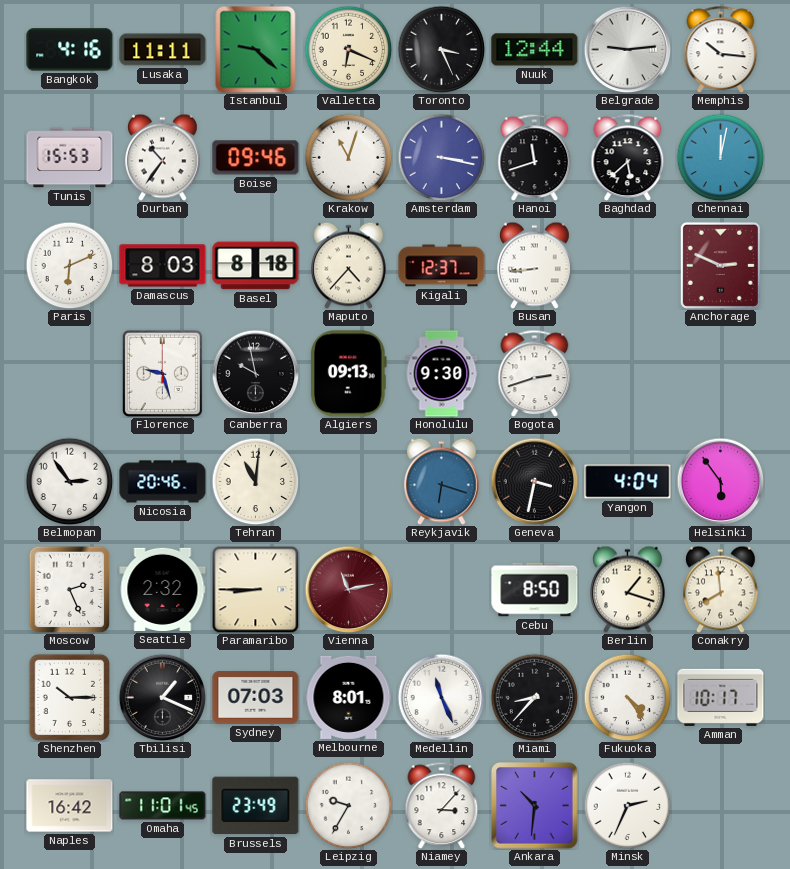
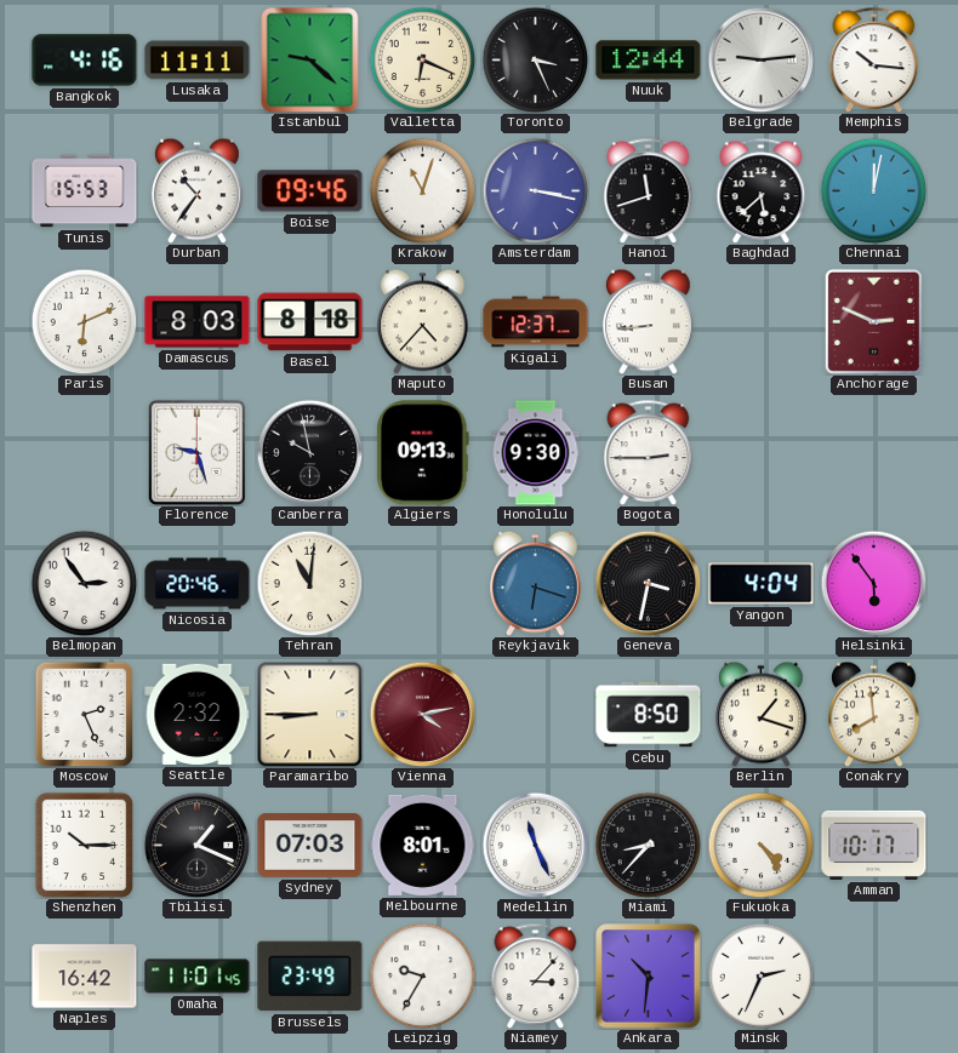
Bogota: 2:42 -> 2:45
Vienna: 11:13 -> 4:13
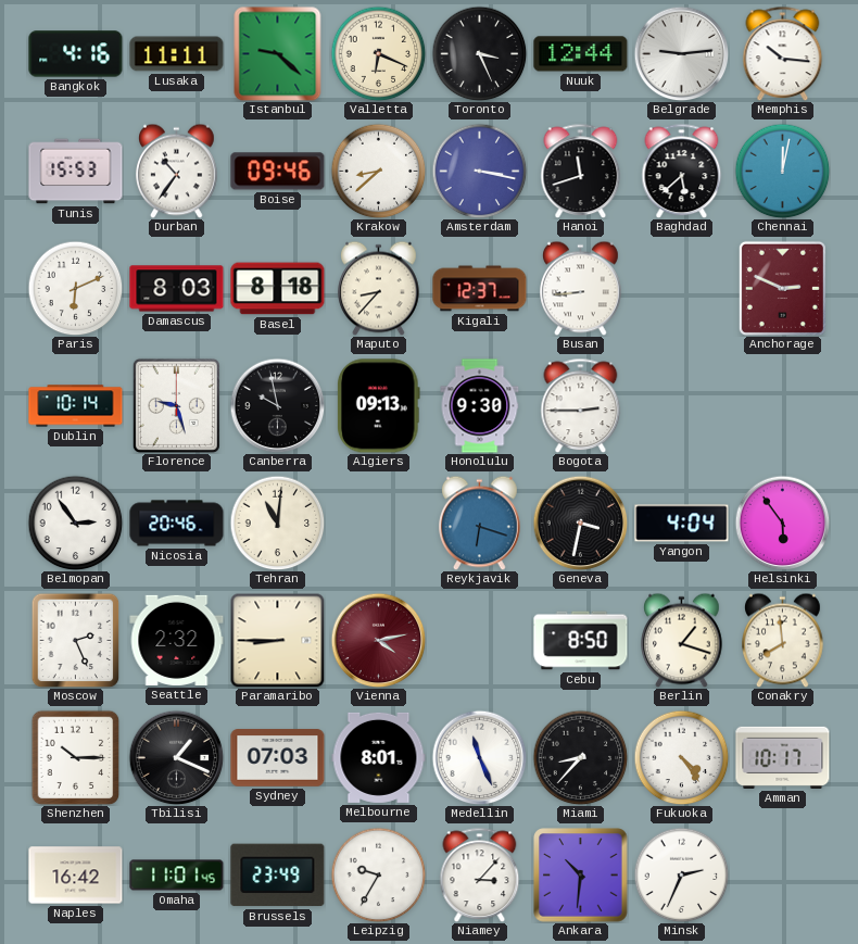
Krakow: 11:03 -> 8:38
Maputo: 4:37 -> 8:37
Dublin: none -> 10:14
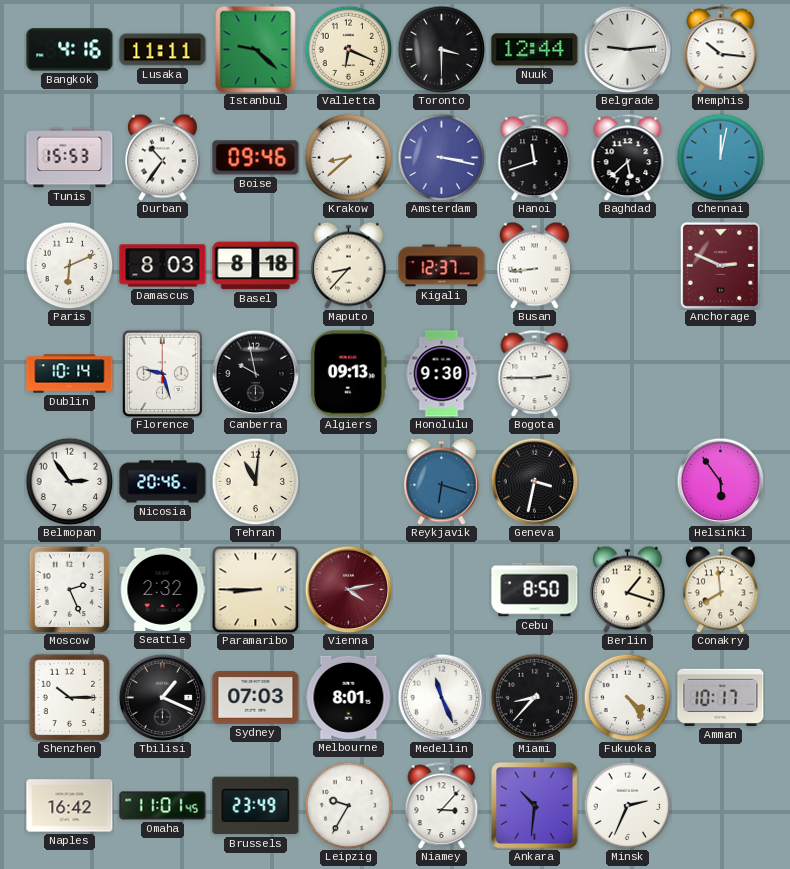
Toronto: 3:26 -> 3:30
Yangon: 4:04 -> none
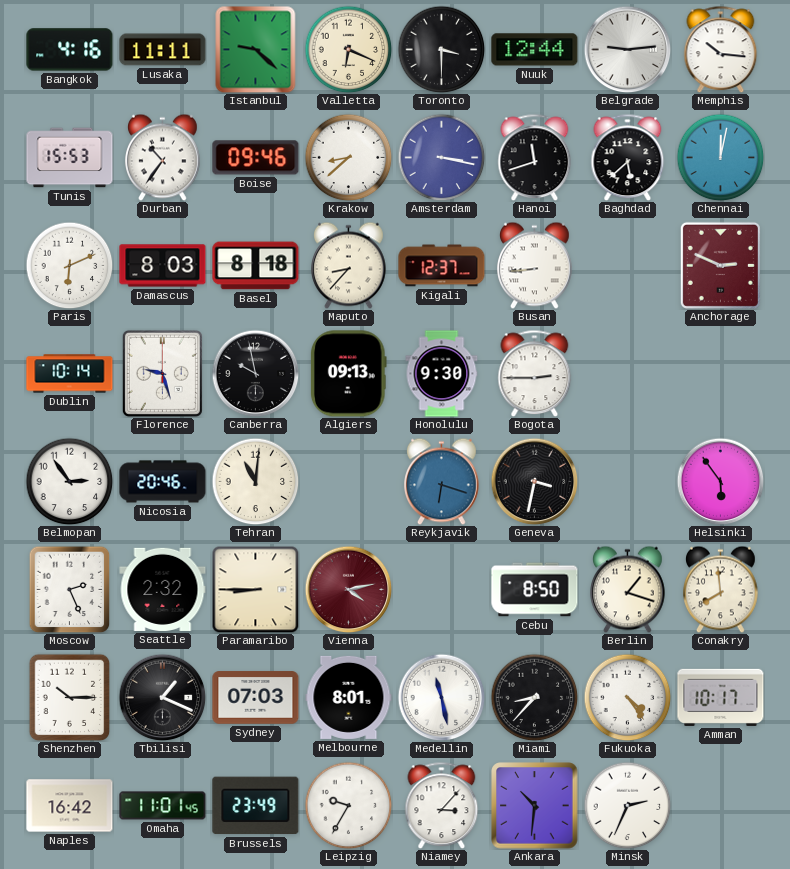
Medellin: 11:26 -> 11:28
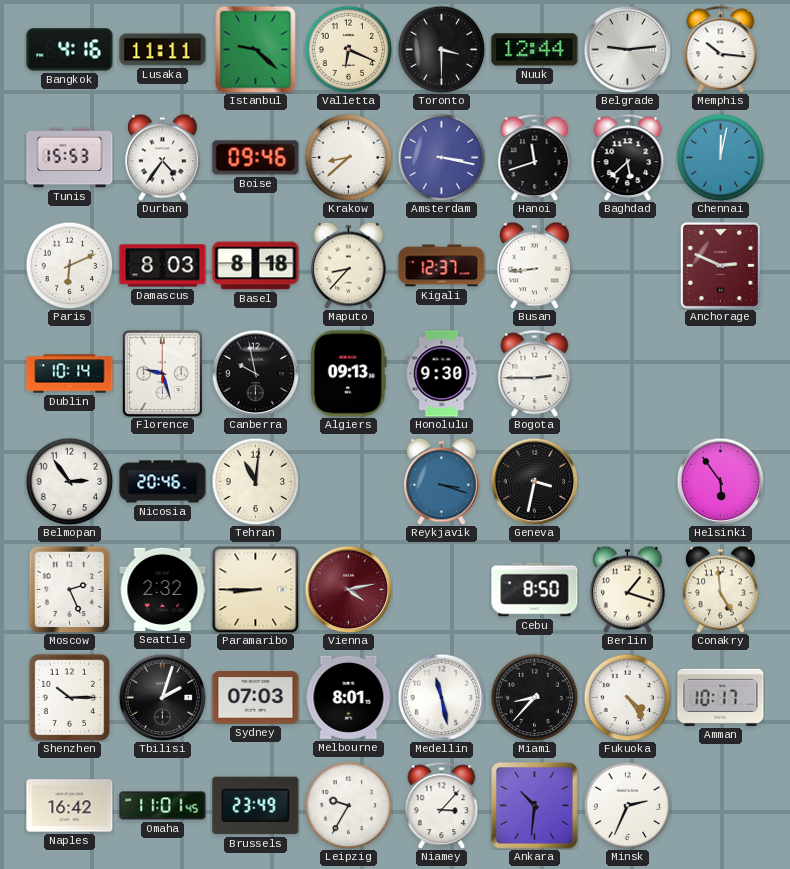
Durban: 10:36 -> 4:36
Reykjavik: 6:18 -> 3:18
Conakry: 7:59 -> 4:59
Tbilisi: 1:19 -> 2:03
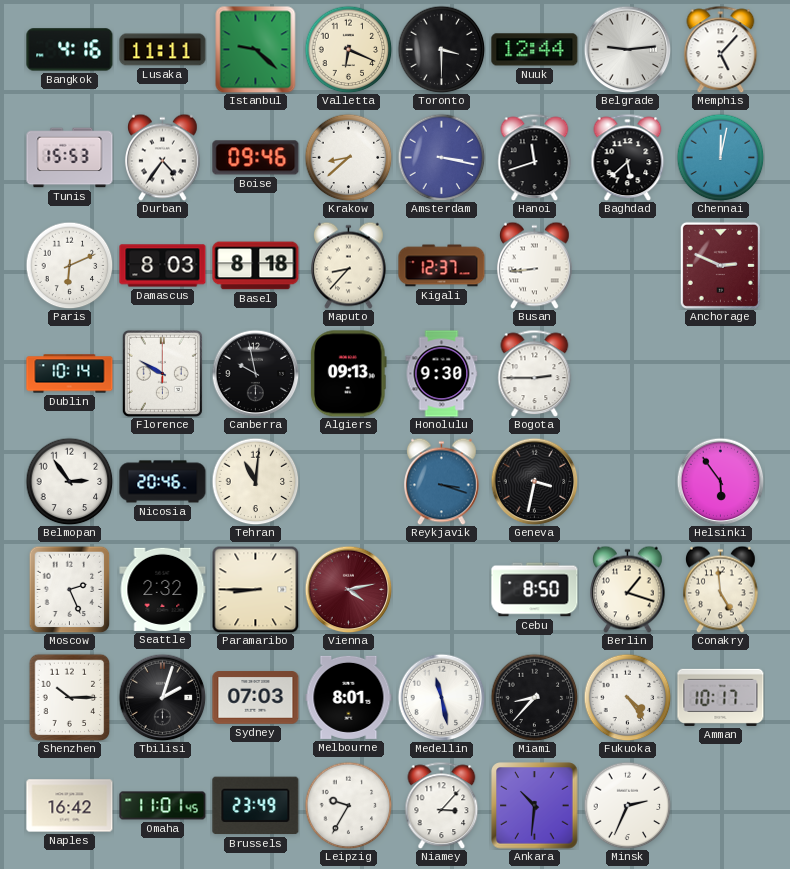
Memphis: 10:16 -> 5:07
Florence: 9:27 -> 9:50
